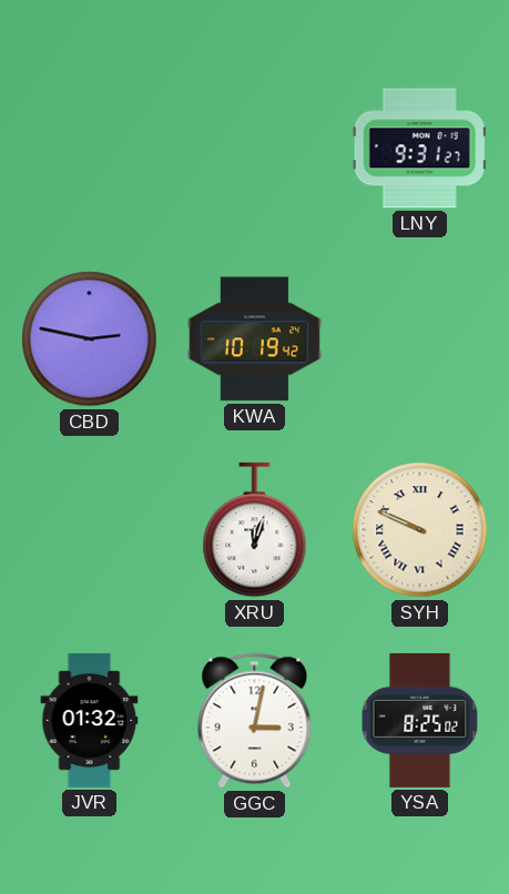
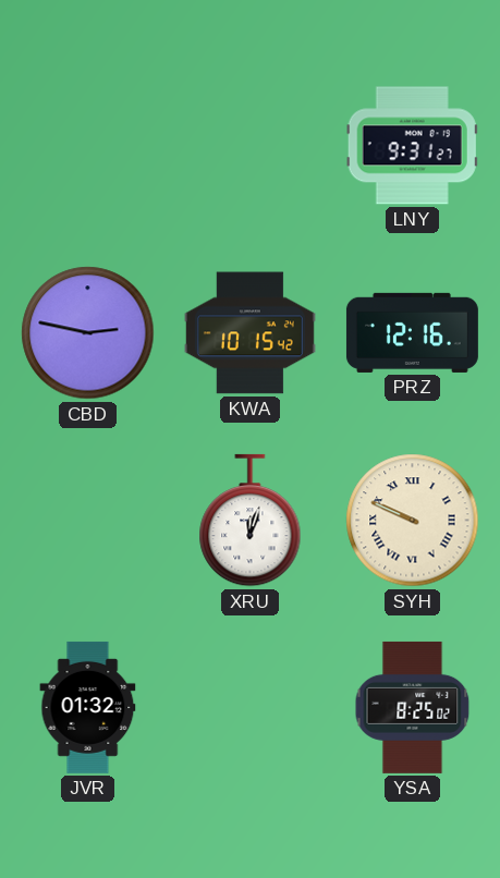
KWA: 10:19 -> 10:15
PRZ: none -> 12:16
GGC: 3:02 -> none
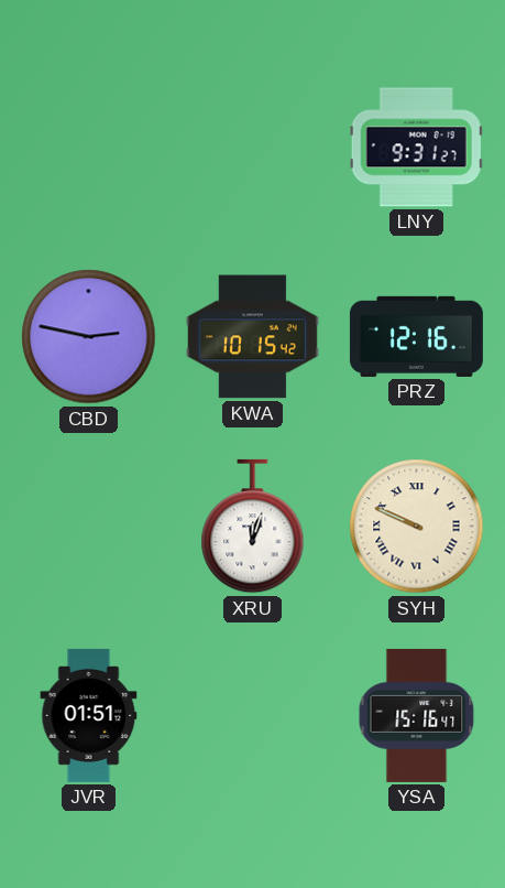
JVR: 01:32 -> 01:51
YSA: 8:25 -> 15:16
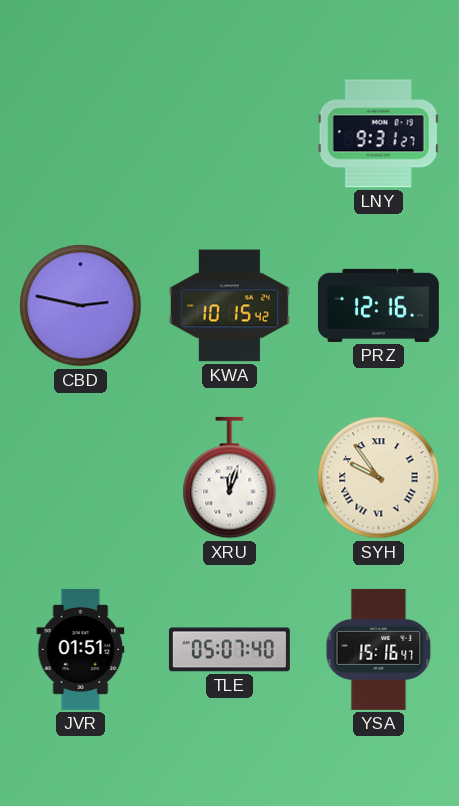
SYH: 9:49 -> 9:54
TLE: none -> 05:07
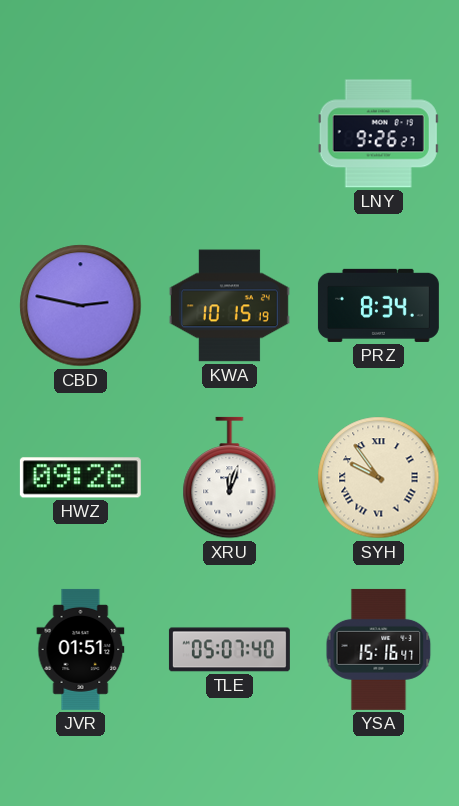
LNY: 9:31 -> 9:26
KWA: 10:15:42 -> 10:15:19
PRZ: 12:16 -> 8:34
HWZ: none -> 09:26
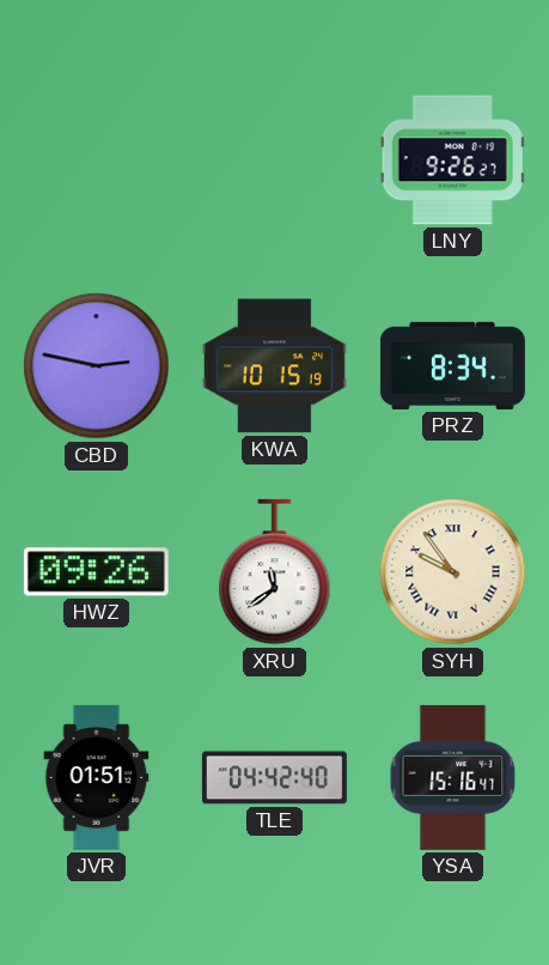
XRU: 12:03 -> 11:39
TLE: 05:07 -> 04:42
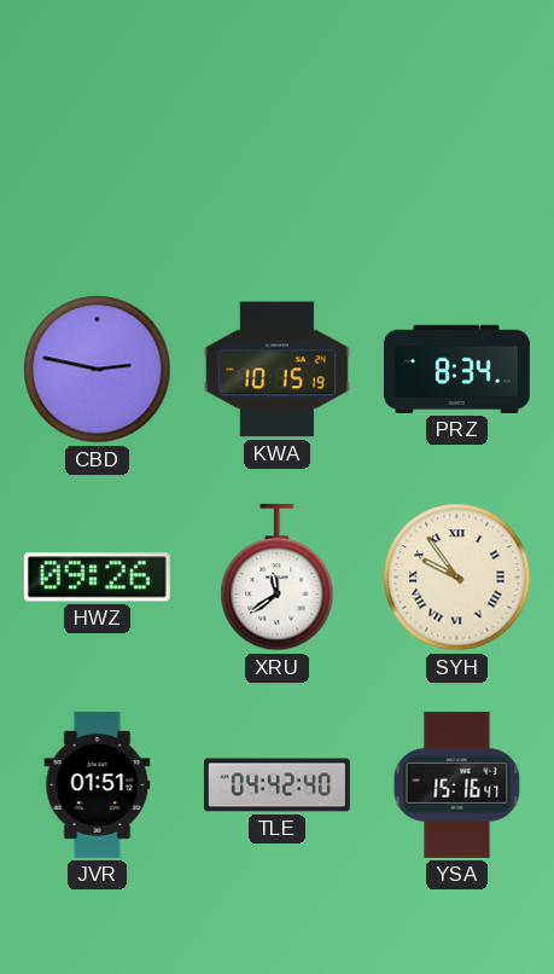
LNY: 9:26 -> none
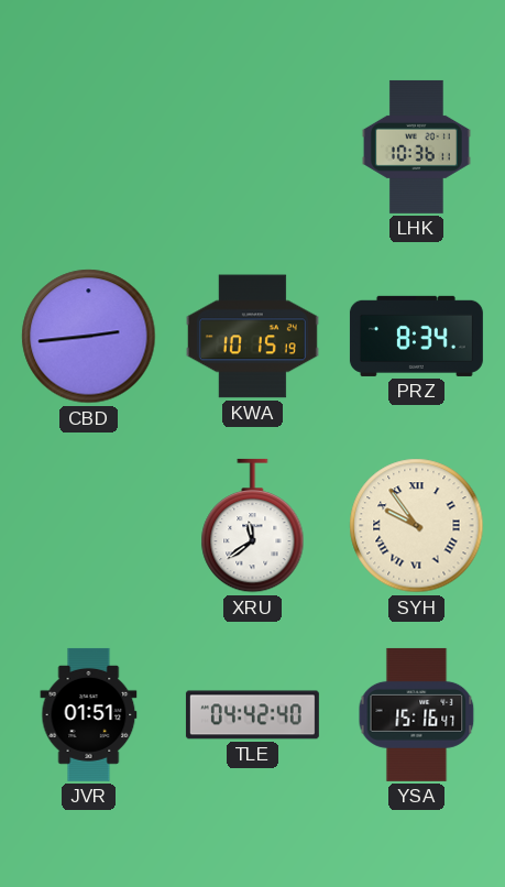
LHK: none -> 10:36
CBD: 2:47 -> 2:44
HWZ: 09:26 -> none
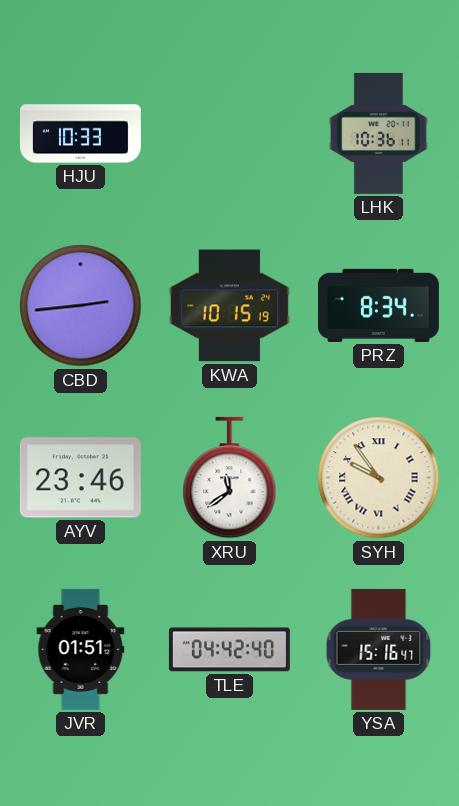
HJU: none -> 10:33
AYV: none -> 23:46
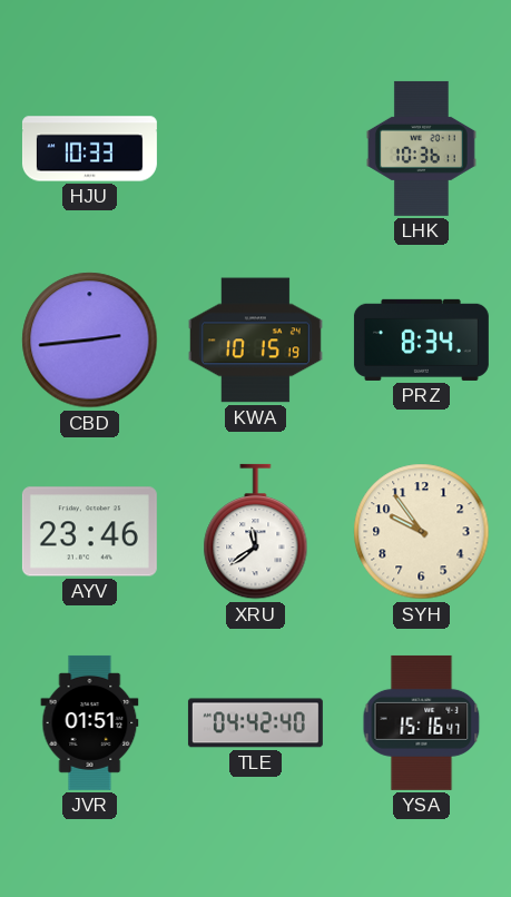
SYH numerals: Roman -> Arabic
